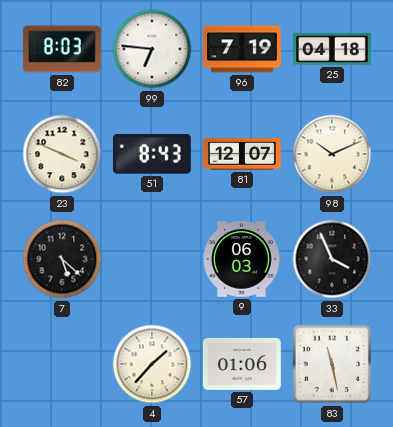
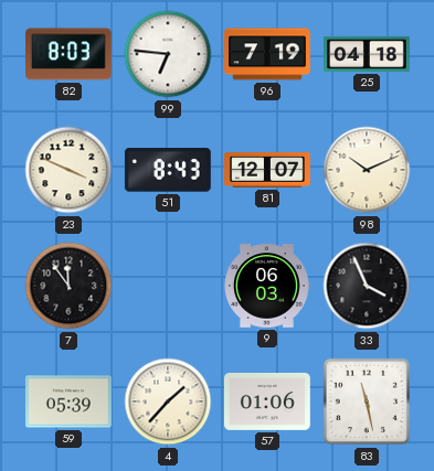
7: 5:22 -> 11:54
59: none -> 05:39
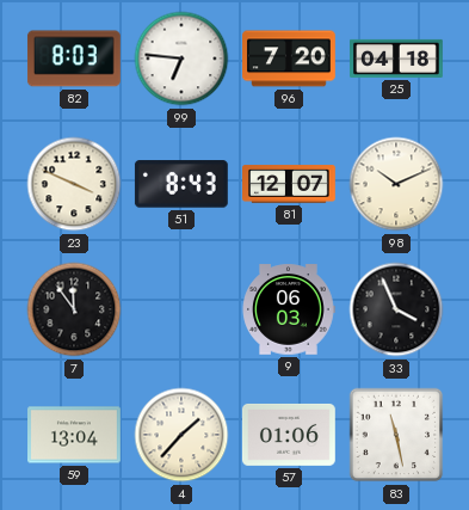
96: 7:19 -> 7:20
59: 05:39 -> 13:04
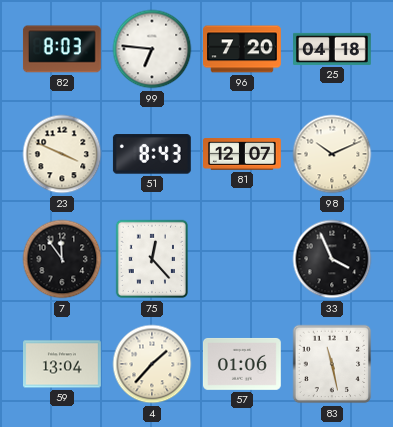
75: none -> 12:23
9: 06:03 -> none
